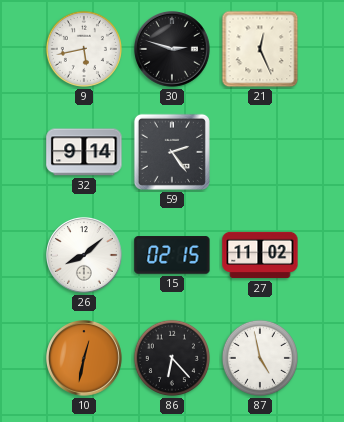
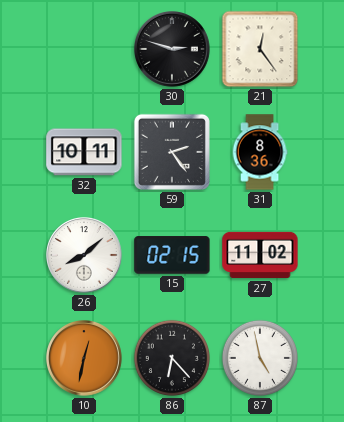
9: 5:43 -> none
21: 12:26 -> 12:24
32: 9:14 -> 10:11
31: none -> 8:36
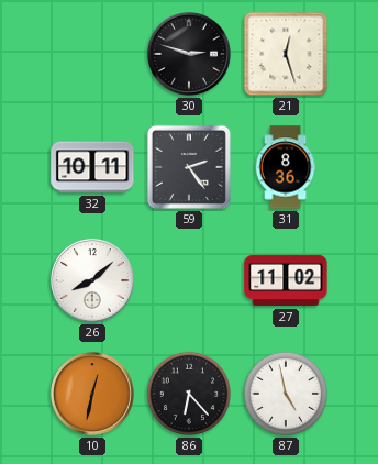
21: 12:24 -> 12:27
15: 02:15 -> none
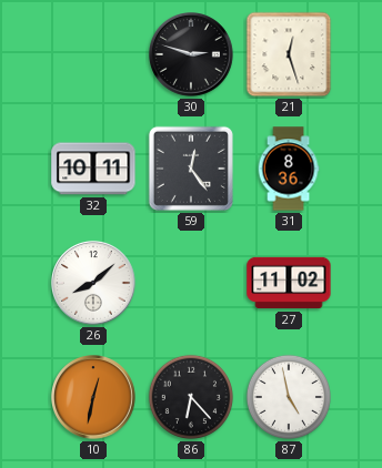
59: 2:24 -> 12:24
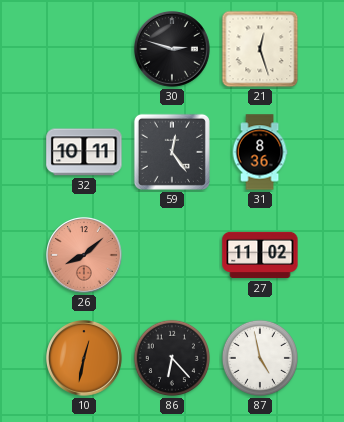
26 dial: white -> salmon
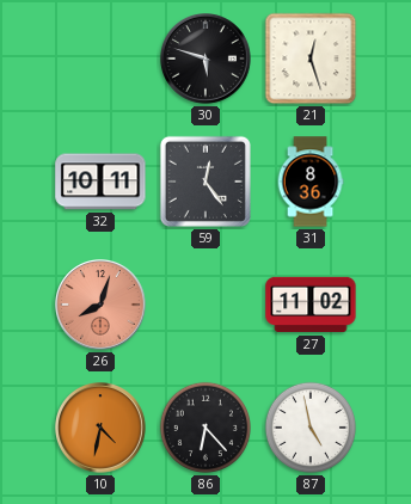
30: 2:48 -> 5:48
26: 8:08 -> 8:03
10: 12:32 -> 4:32
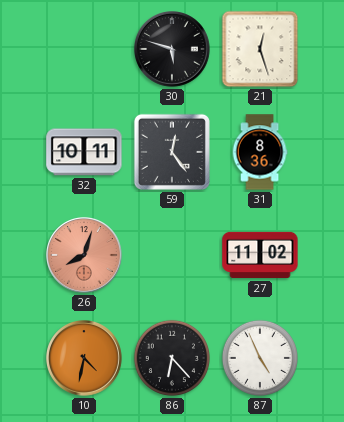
87: 4:58 -> 4:56
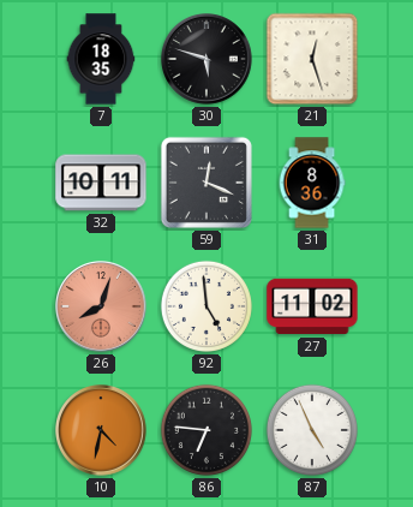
7: none -> 18:35
59: 12:24 -> 12:19
92: none -> 4:59
86: 6:23 -> 6:46
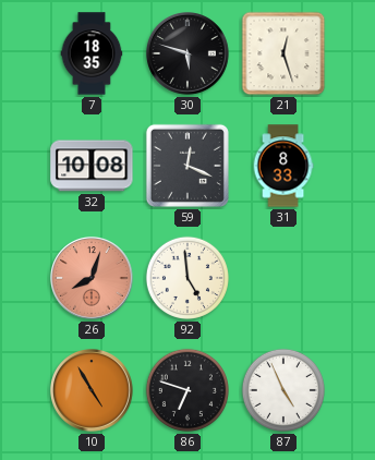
32: 10:11 -> 10:08
31: 8:36 -> 8:33
27: 11:02 -> none
10: 4:32 -> 4:55
86: 6:46 -> 6:48
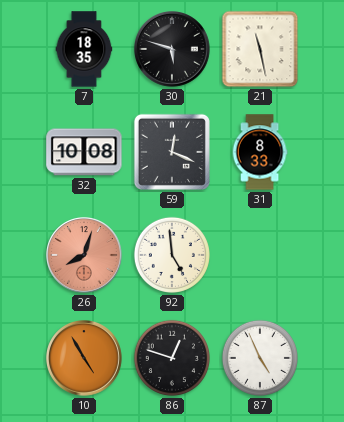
21: 12:27 -> 11:28
86: 6:48 -> 12:48
